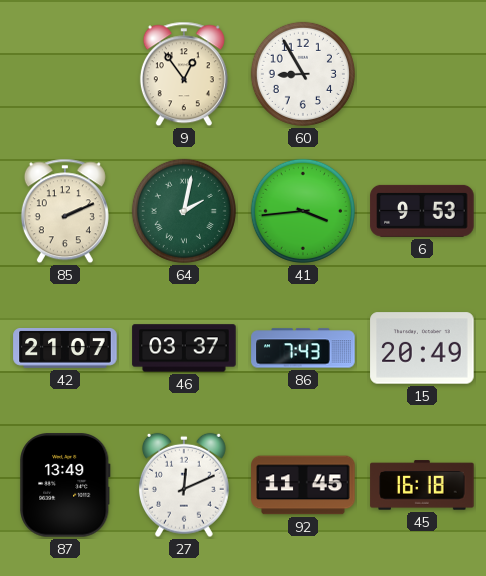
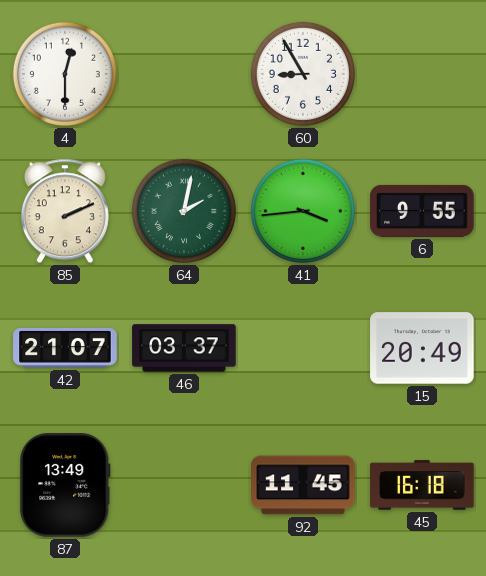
4: none -> 12:30
9: 12:54 -> none
6: 9:53 -> 9:55
86: 7:43 -> none
27: 12:11 -> none
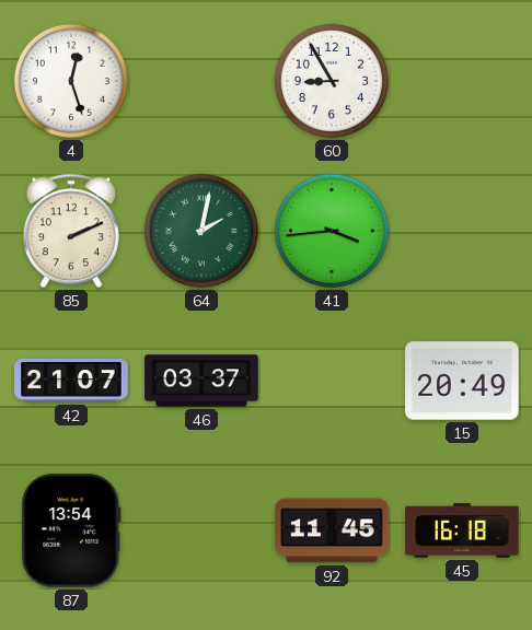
4: 12:30 -> 12:27
6: 9:55 -> none
87: 13:49 -> 13:54
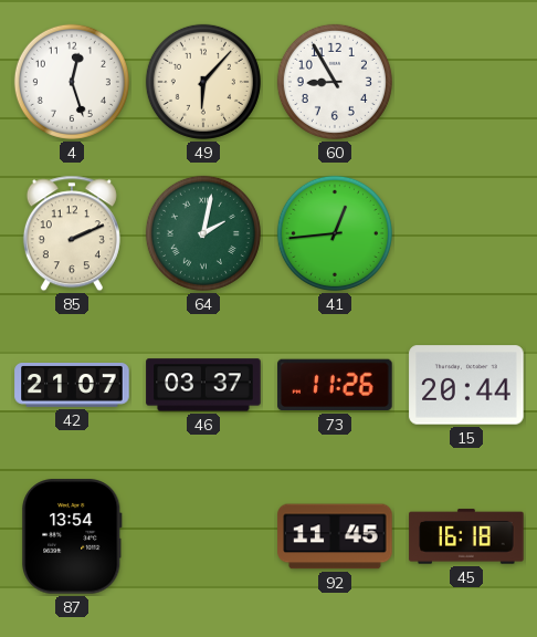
49: none -> 6:07
41: 3:44 -> 12:44
73: none -> 11:26
15: 20:49 -> 20:44
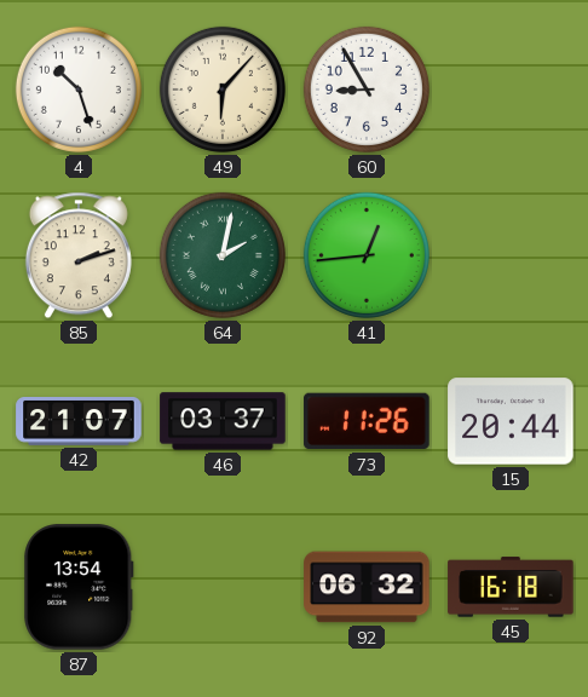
4: 12:27 -> 10:27
85: 2:11 -> 2:12
92: 11:45 -> 06:32
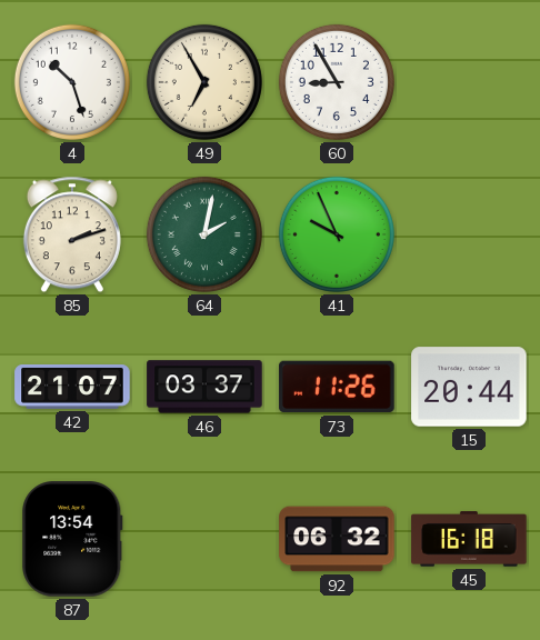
49: 6:07 -> 6:55
41: 12:44 -> 9:56
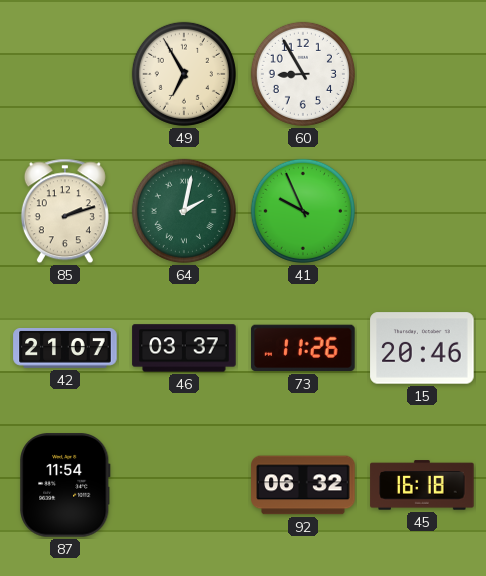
4: 10:27 -> none
15: 20:44 -> 20:46
87: 13:54 -> 11:54
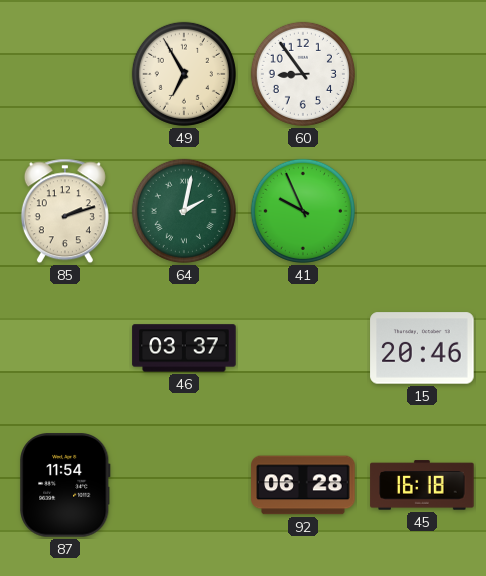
60: 8:55 -> 8:54
42: 21:07 -> none
73: 11:26 -> none
92: 06:32 -> 06:28
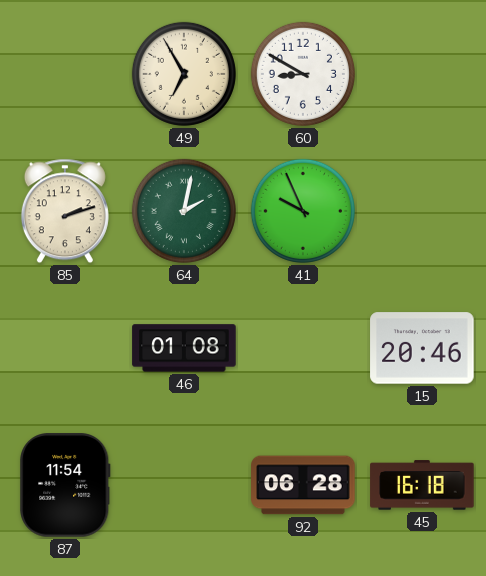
60: 8:54 -> 8:50
46: 03:37 -> 01:08
